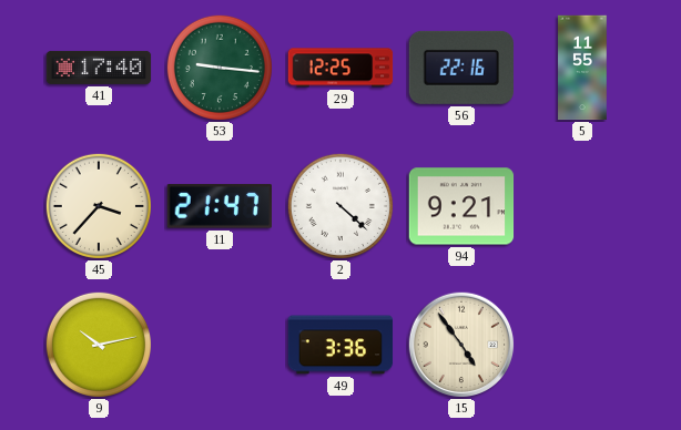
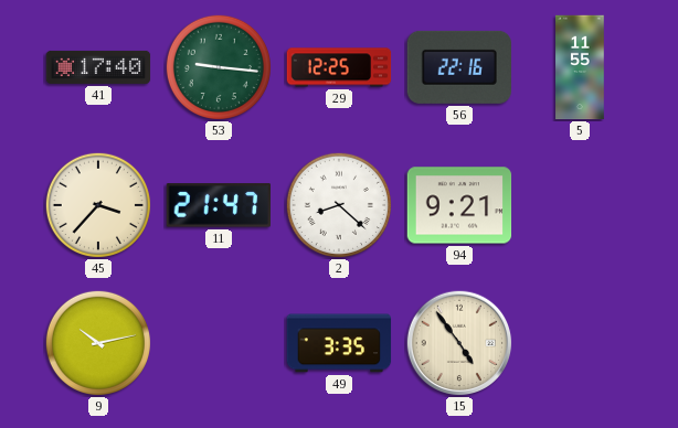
2: 4:22 -> 8:22
49: 3:36 -> 3:35
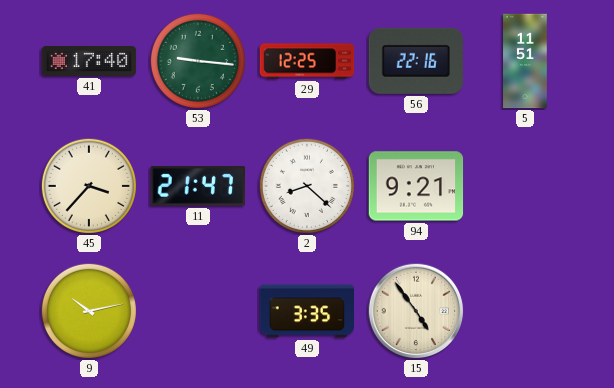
5: 11:55 -> 11:51
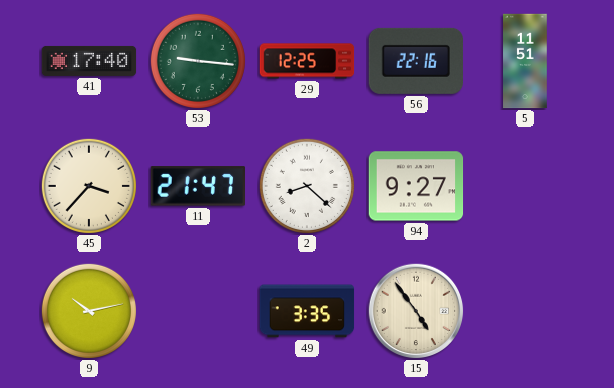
94: 9:21 -> 9:27
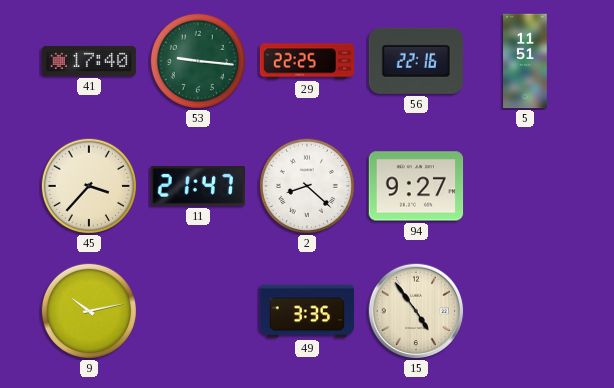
29: 12:25 -> 22:25
